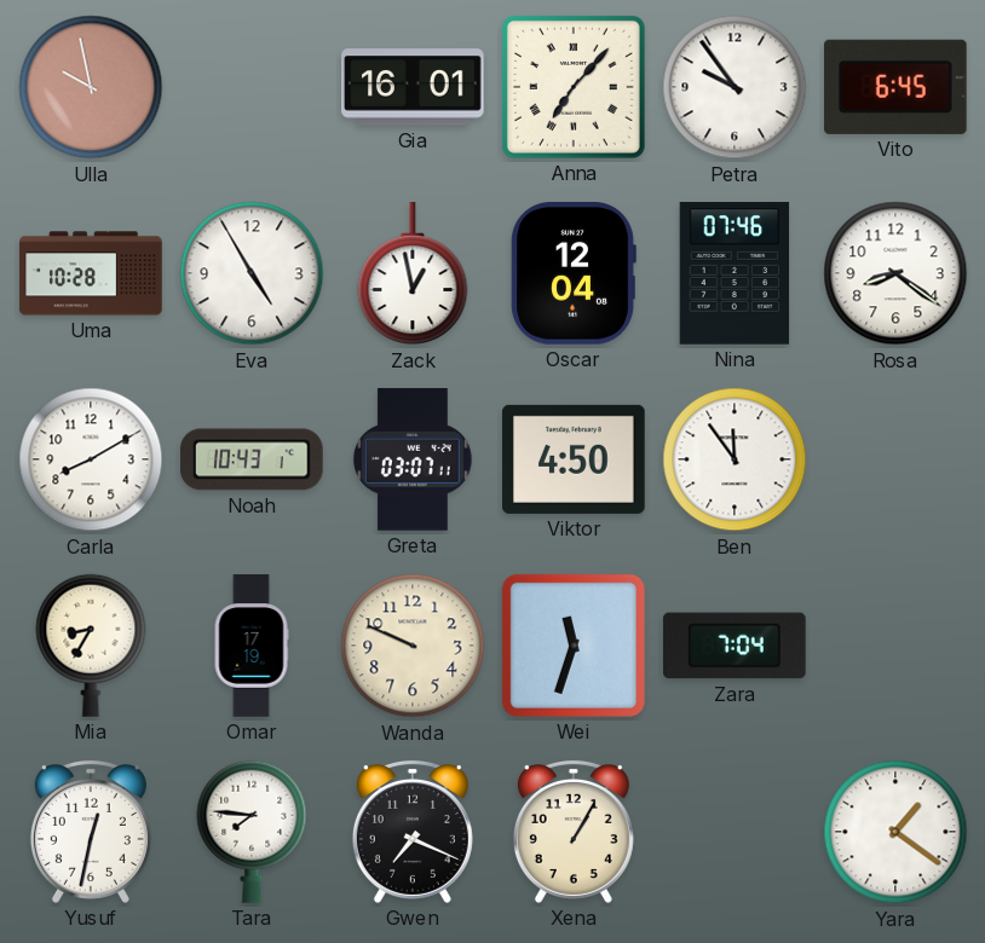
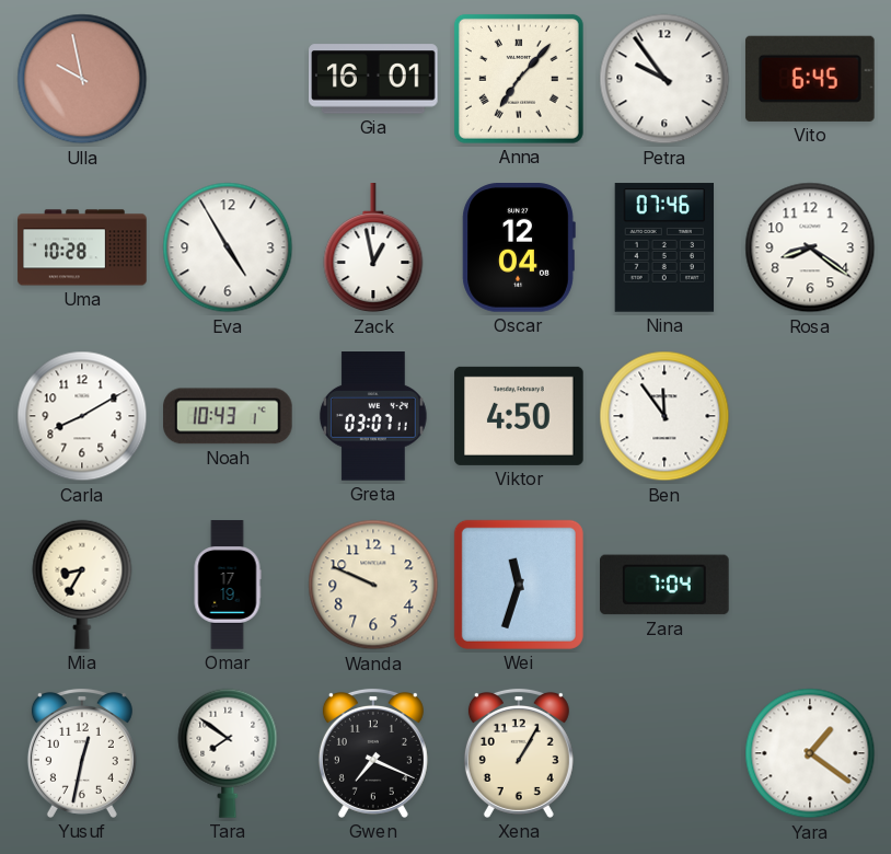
Tara: 7:46 -> 7:51
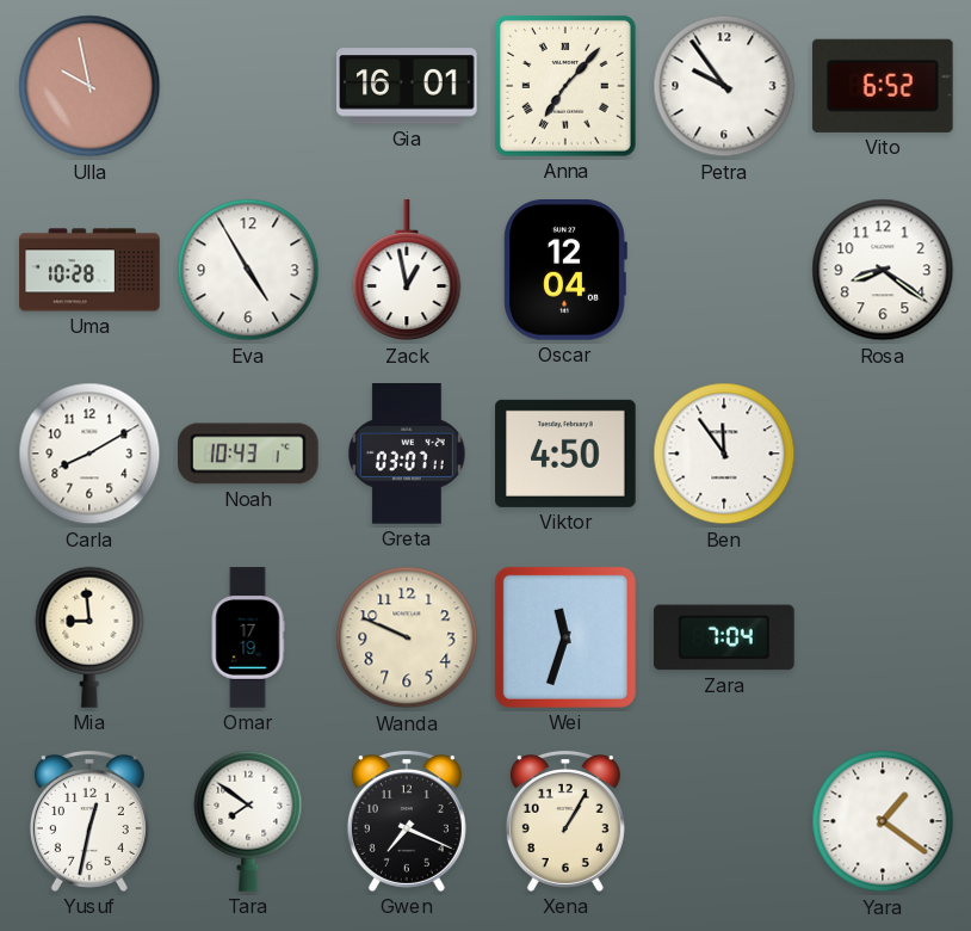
Vito: 6:45 -> 6:52
Nina: 07:46 -> none
Mia: 8:35 -> 8:59
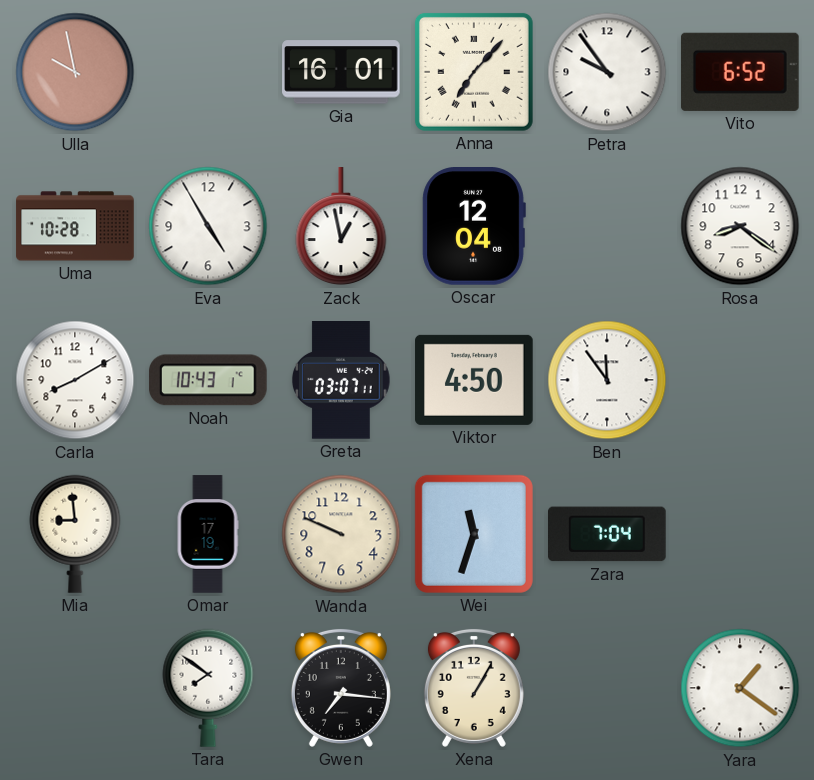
Yusuf: 12:32 -> none
Gwen: 7:19 -> 7:16
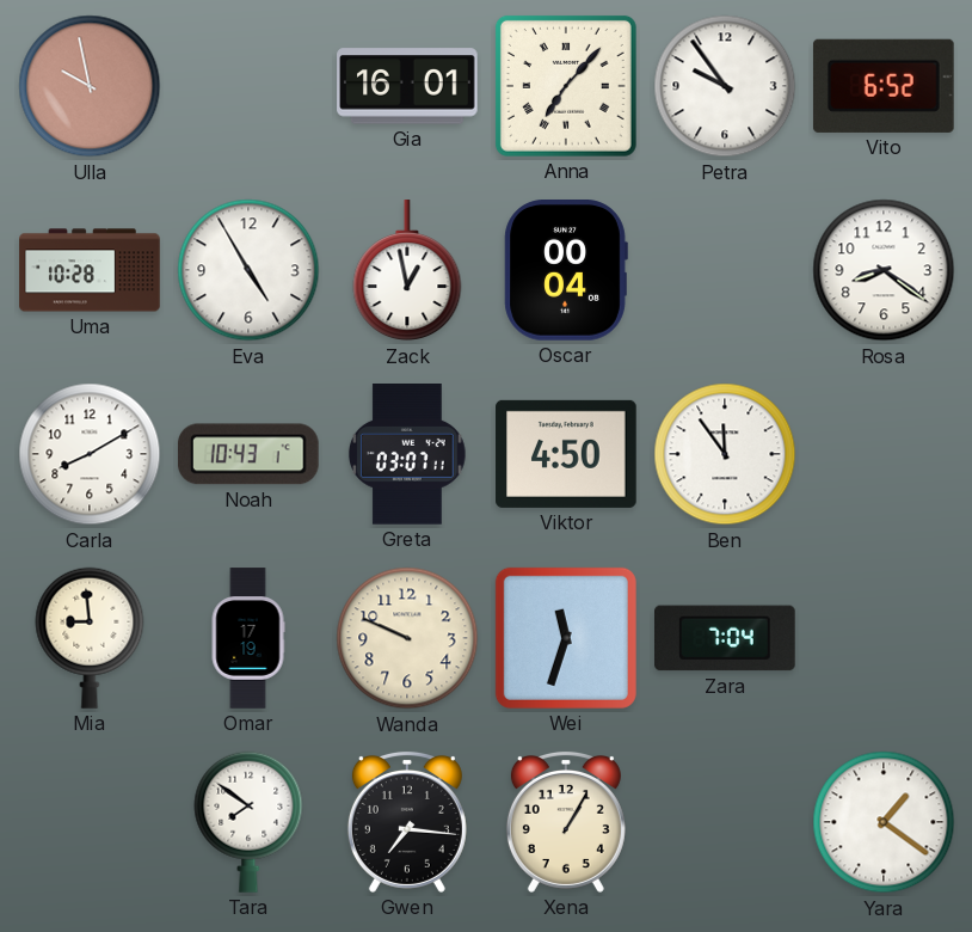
Oscar: 12:04 -> 00:04
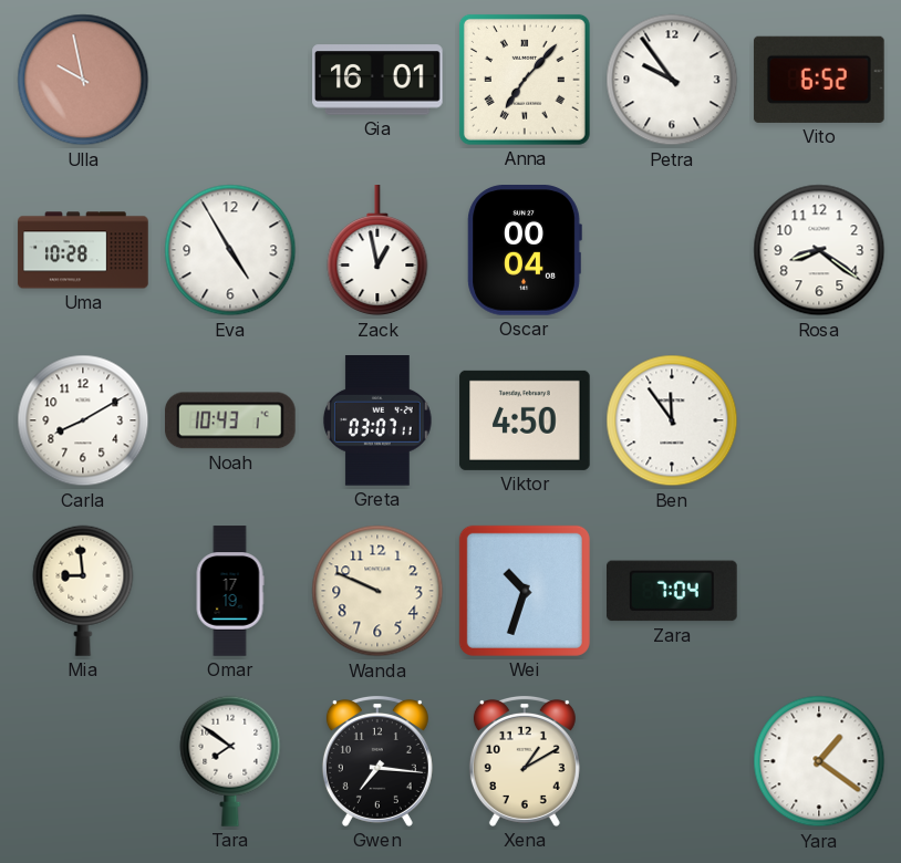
Wei: 11:33 -> 10:33
Xena: 1:05 -> 1:10
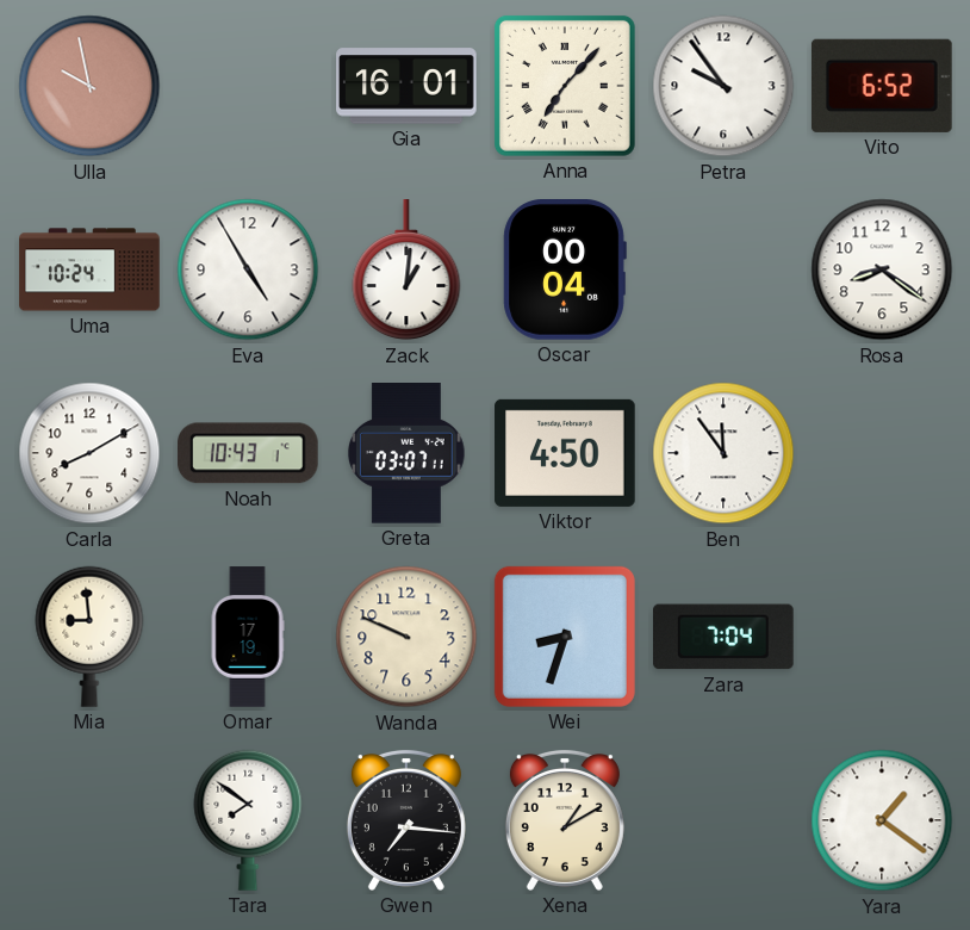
Uma: 10:28 -> 10:24
Zack: 12:58 -> 1:01
Wei: 10:33 -> 8:33
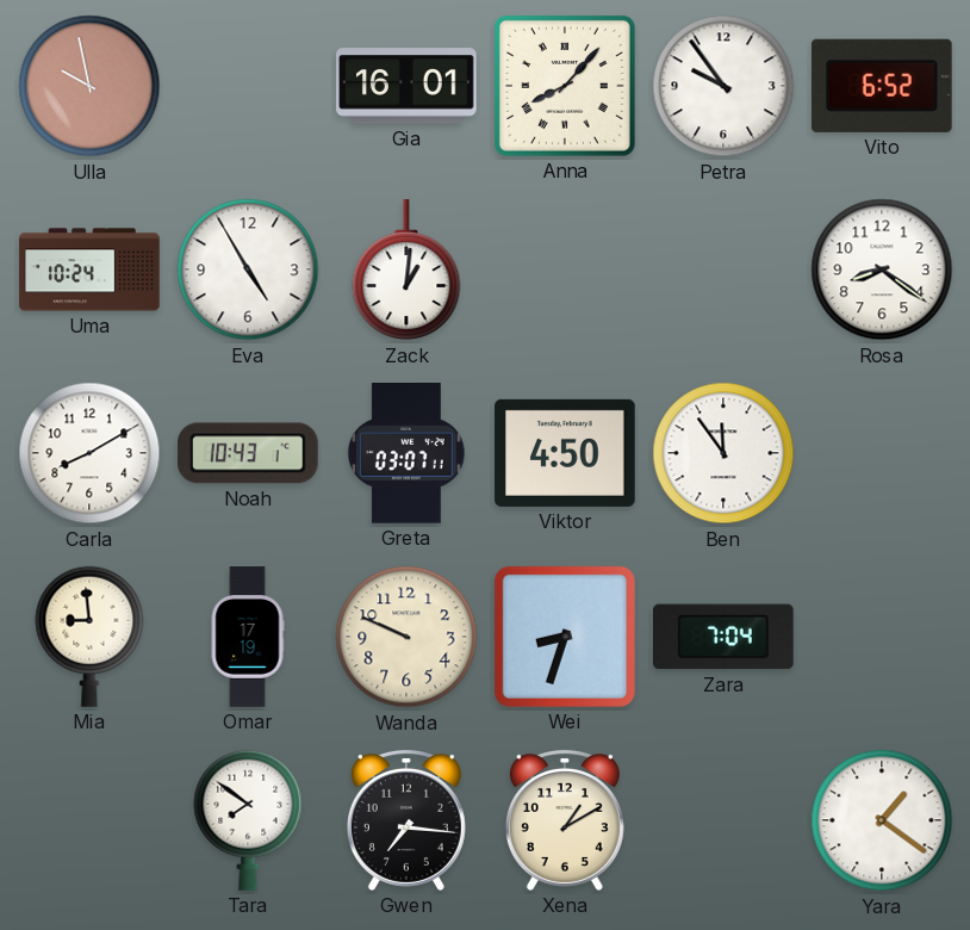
Anna: 7:07 -> 8:07
Oscar: 00:04 -> none
